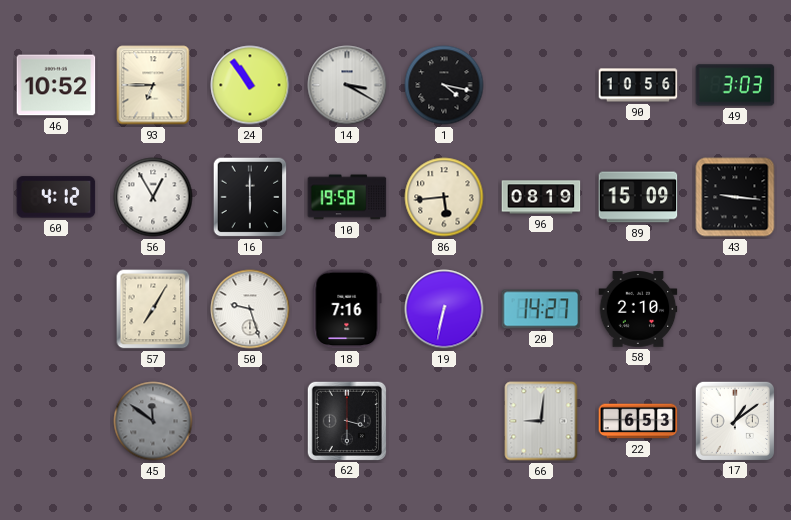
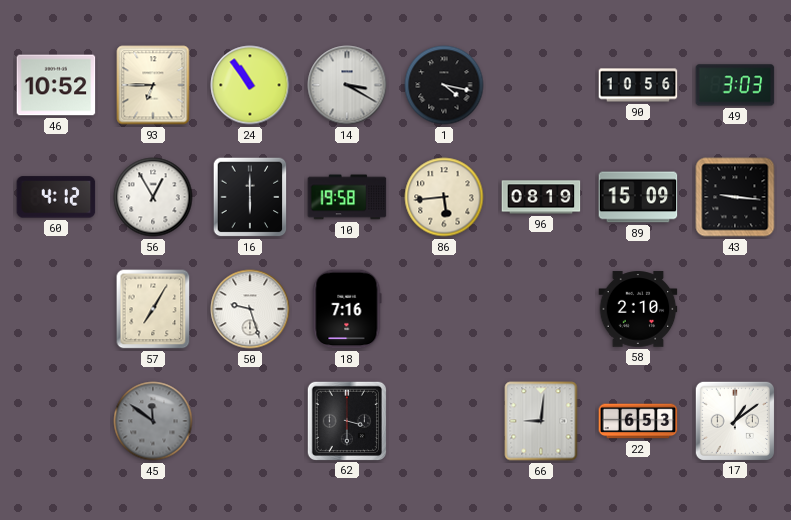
19: 6:32 -> none
20: 14:27 -> none
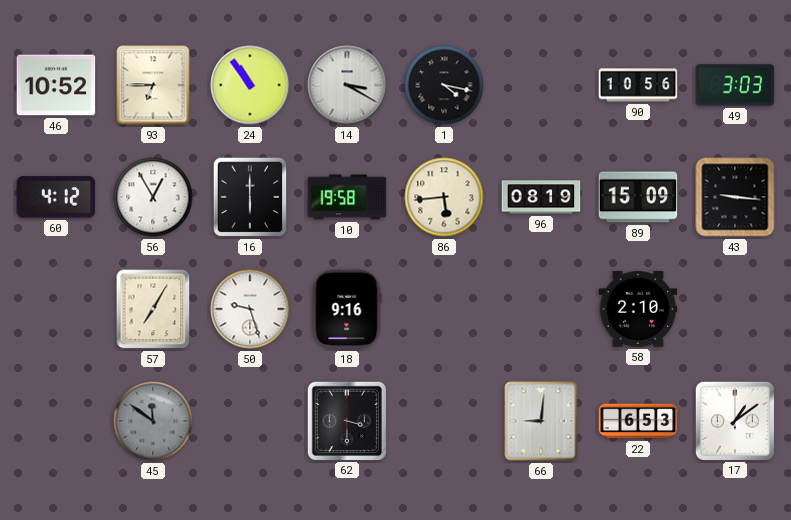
18: 7:16 -> 9:16
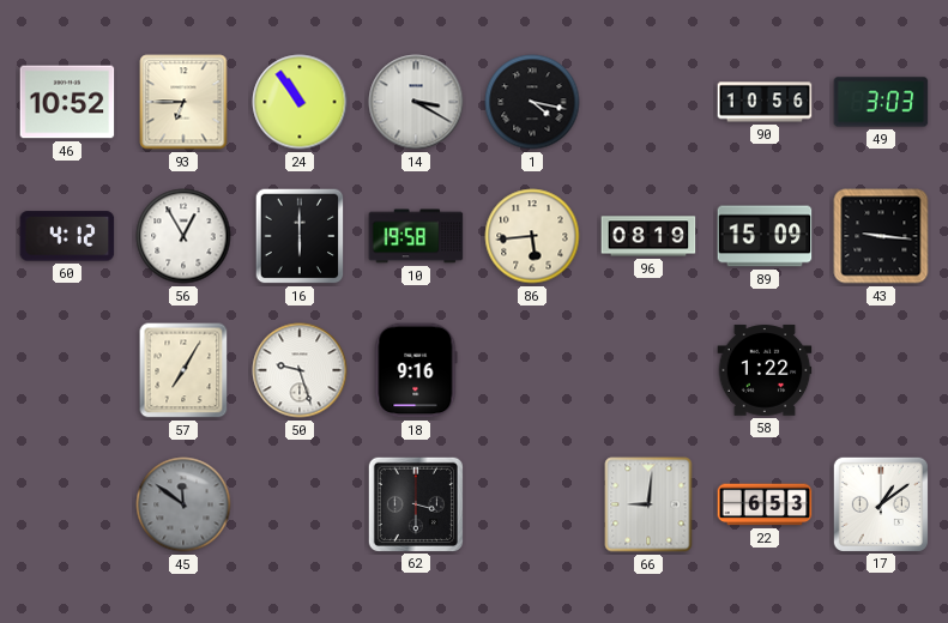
58: 2:10 -> 1:22
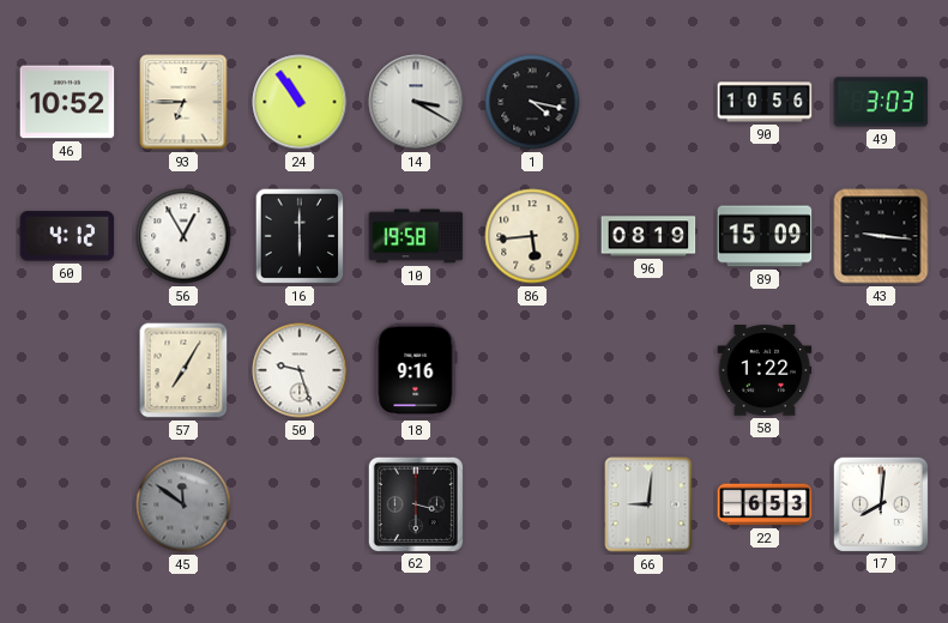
17: 1:09 -> 8:01
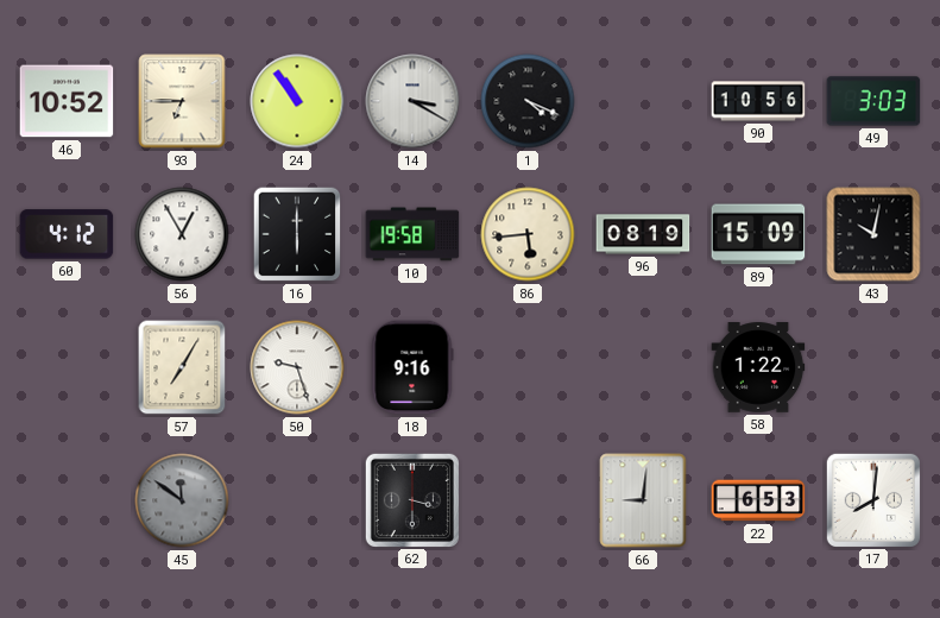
1: 4:17 -> 4:19
43: 9:16 -> 10:02
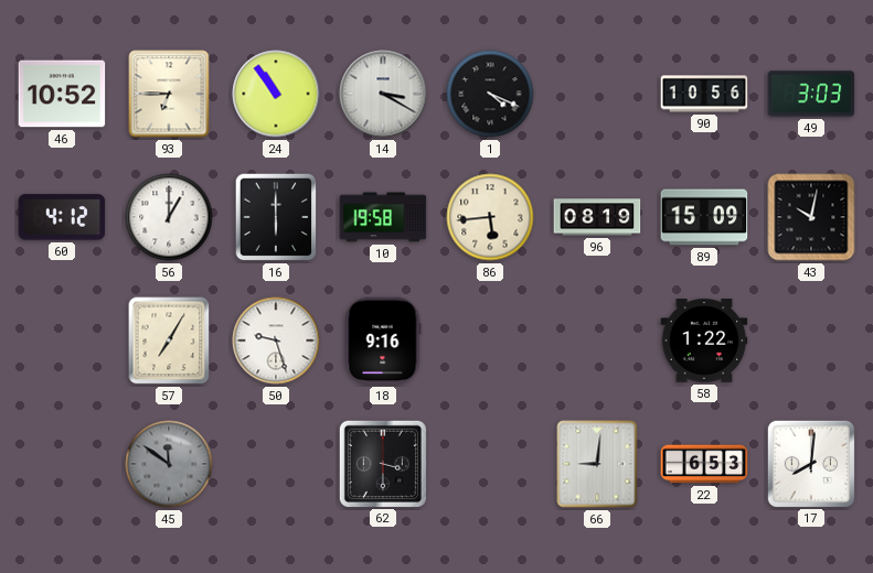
56: 12:55 -> 1:00
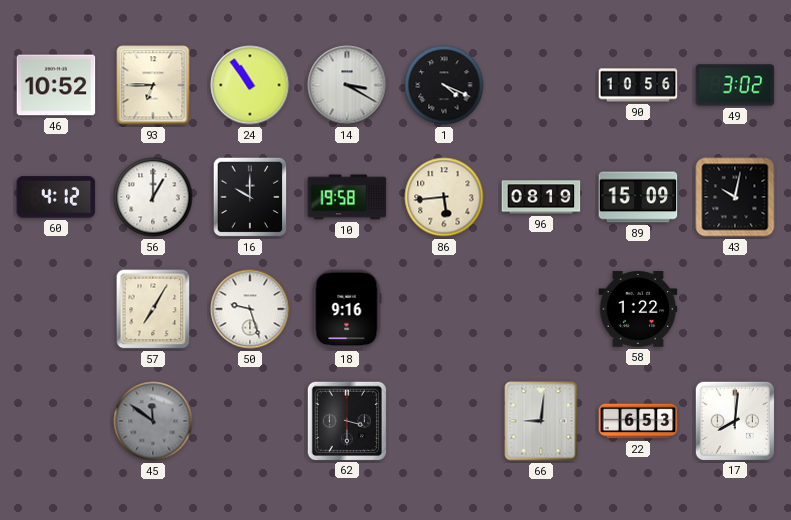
49: 3:03 -> 3:02
16: 6:00 -> 10:00
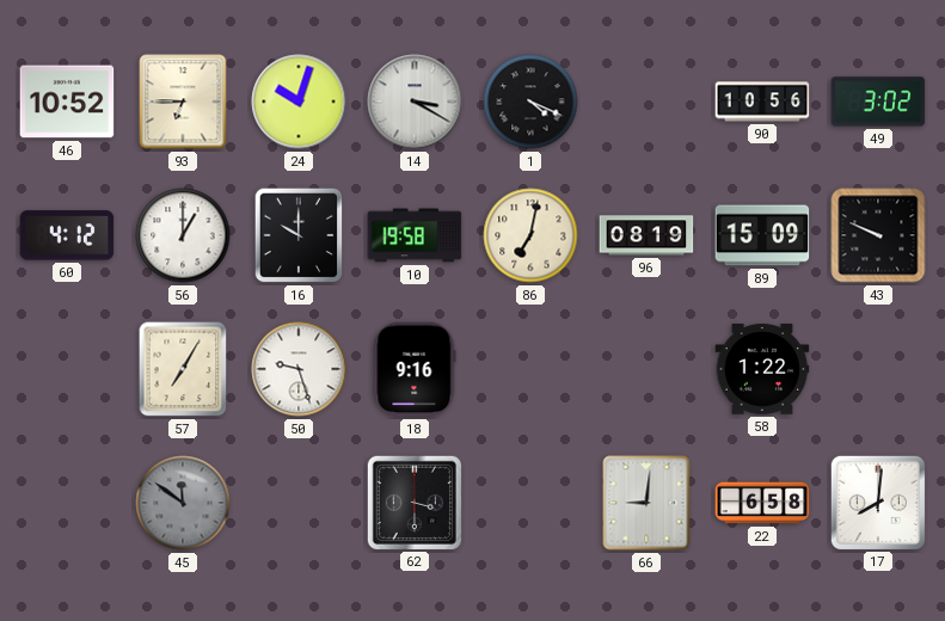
24: 10:54 -> 10:03
86: 5:44 -> 7:02
43: 10:02 -> 9:49
22: 6:53 -> 6:58
